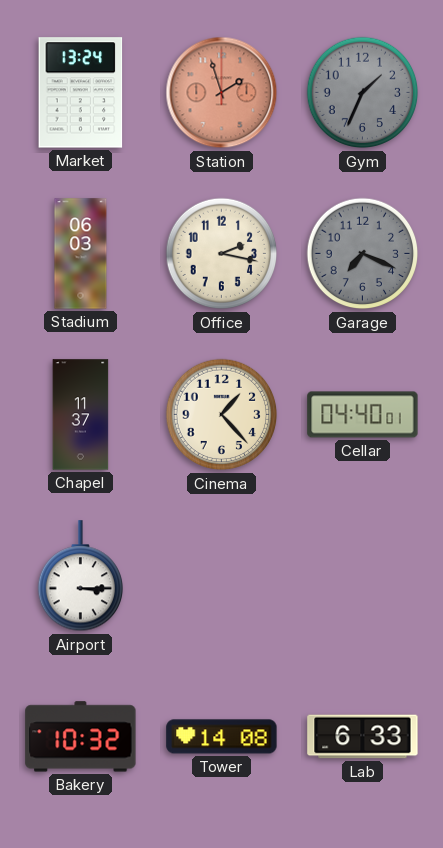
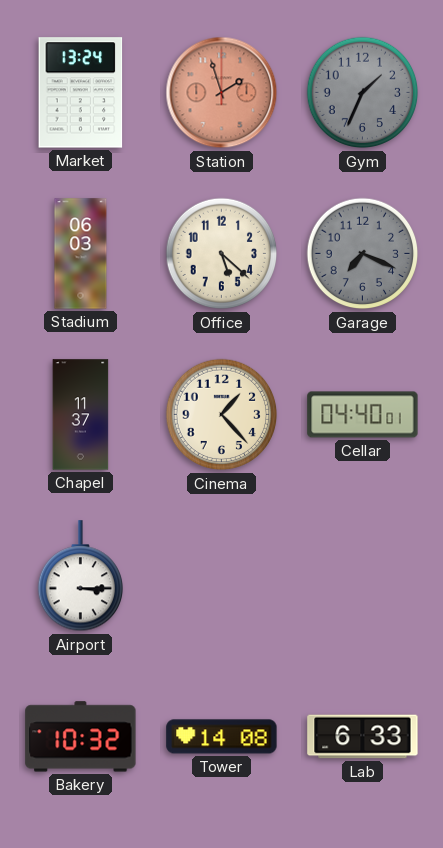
Office: 2:17 -> 5:22
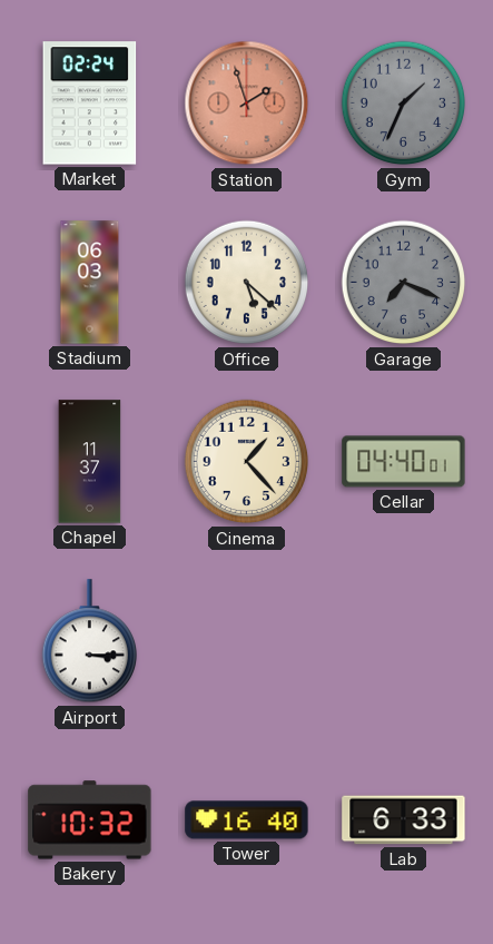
Market: 13:24 -> 02:24
Tower: 14:08 -> 16:40
